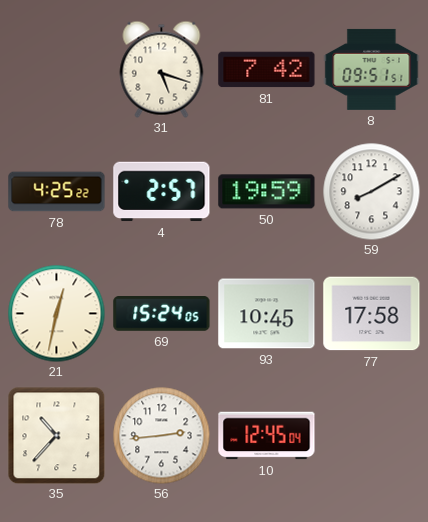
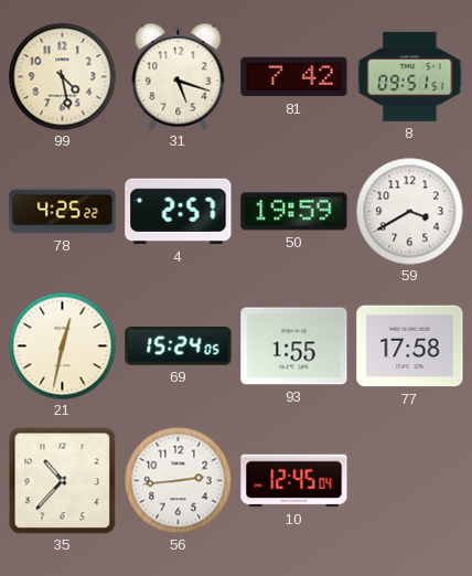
99: none -> 4:28
59: 8:10 -> 3:40
93: 10:45 -> 1:55
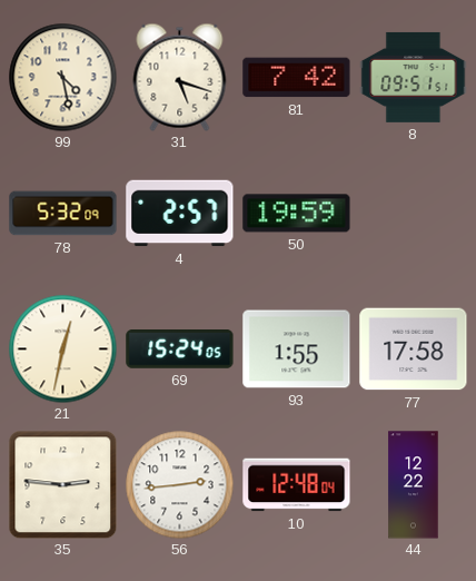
78: 4:25 -> 5:32
59: 3:40 -> none
35: 10:37 -> 2:46
10: 12:45 -> 12:48
44: none -> 12:22
